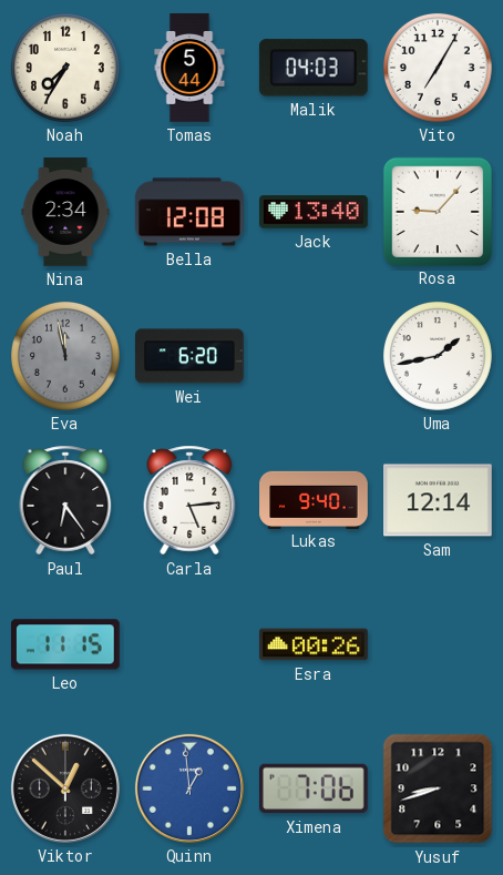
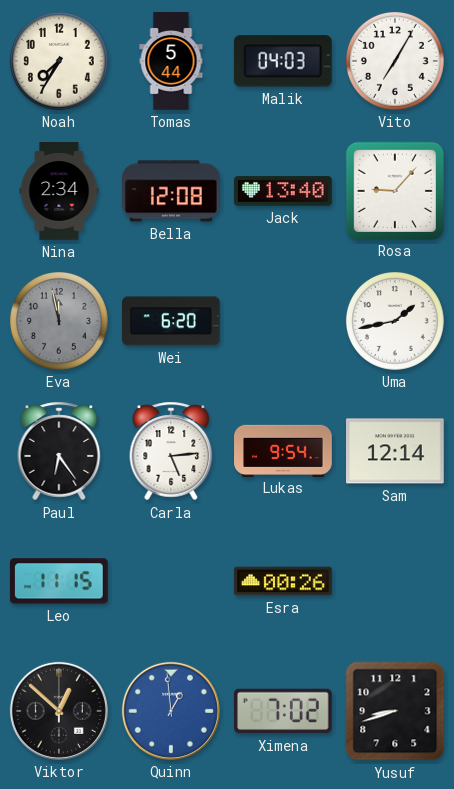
Lukas: 9:40 -> 9:54
Ximena: 7:06 -> 7:02
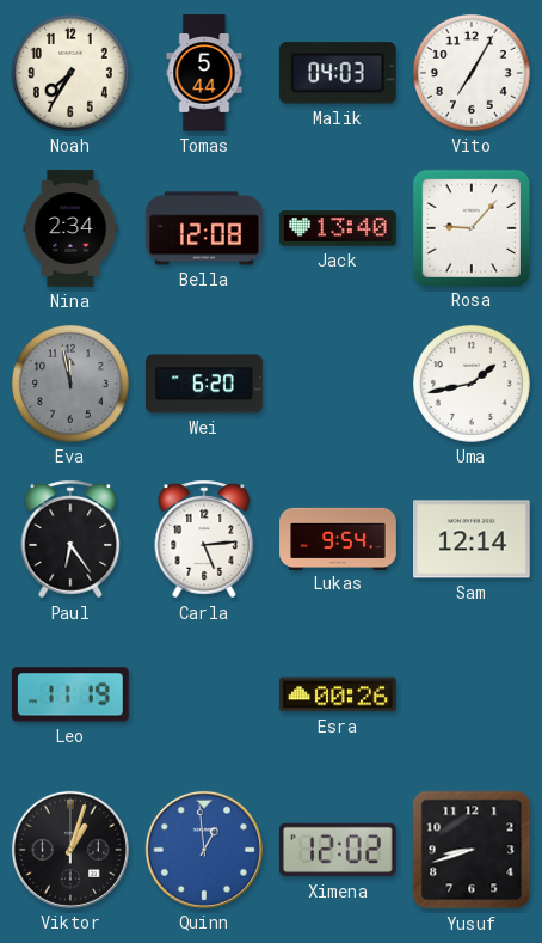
Leo: 11:15 -> 11:19
Viktor: 12:52 -> 1:03
Ximena: 7:02 -> 12:02
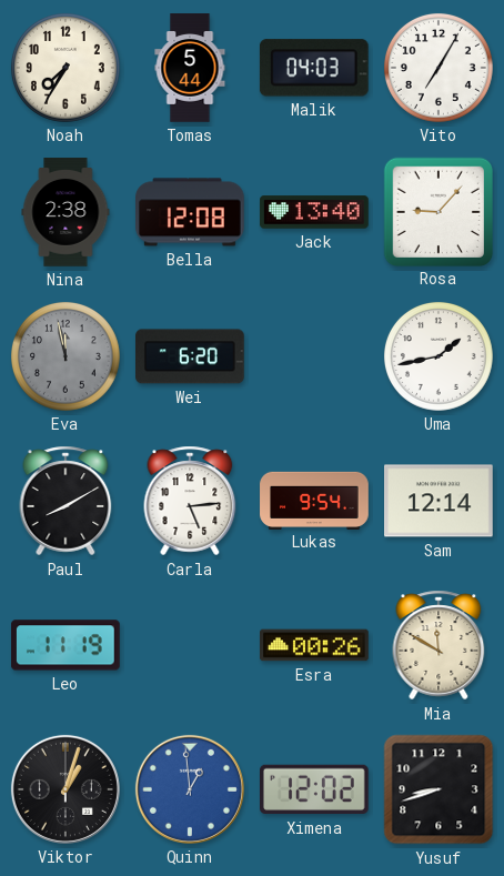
Nina: 2:34 -> 2:38
Paul: 6:24 -> 8:10
Mia: none -> 11:50
